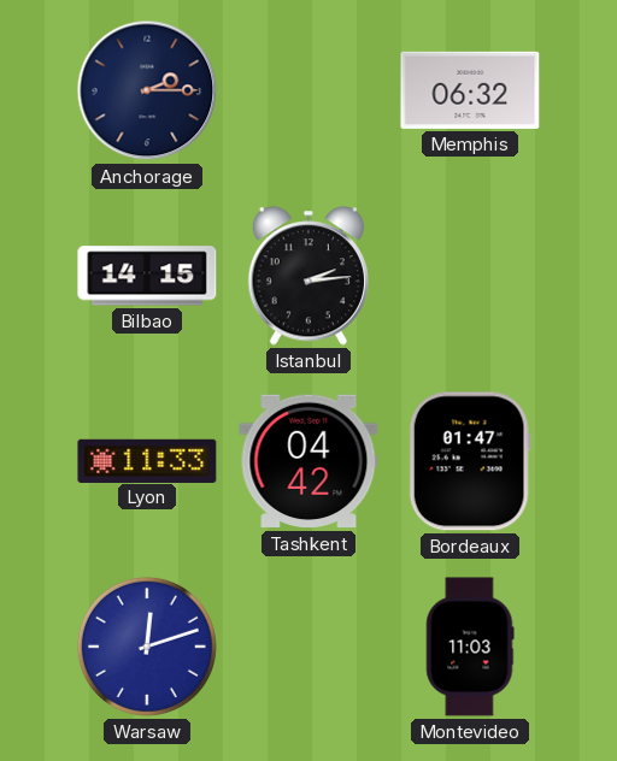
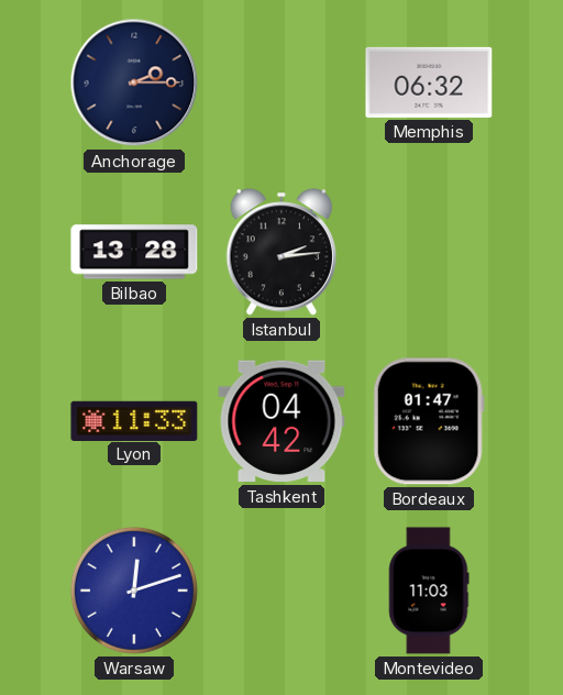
Bilbao: 14:15 -> 13:28
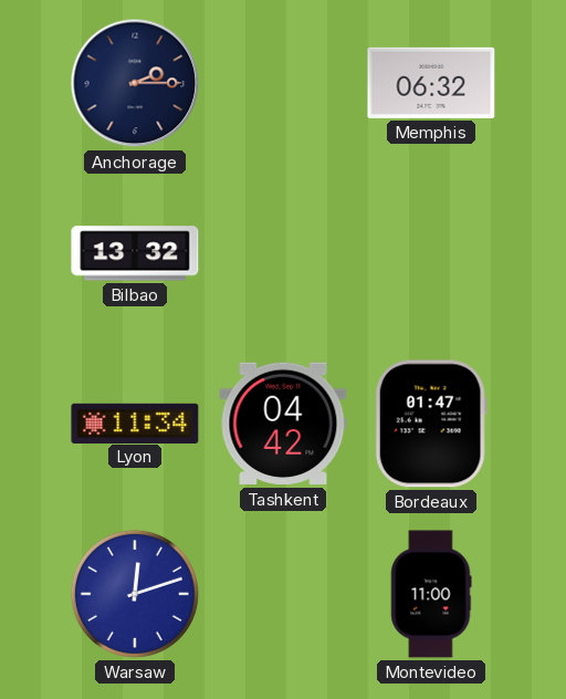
Bilbao: 13:28 -> 13:32
Istanbul: 2:14 -> none
Lyon: 11:33 -> 11:34
Montevideo: 11:03 -> 11:00
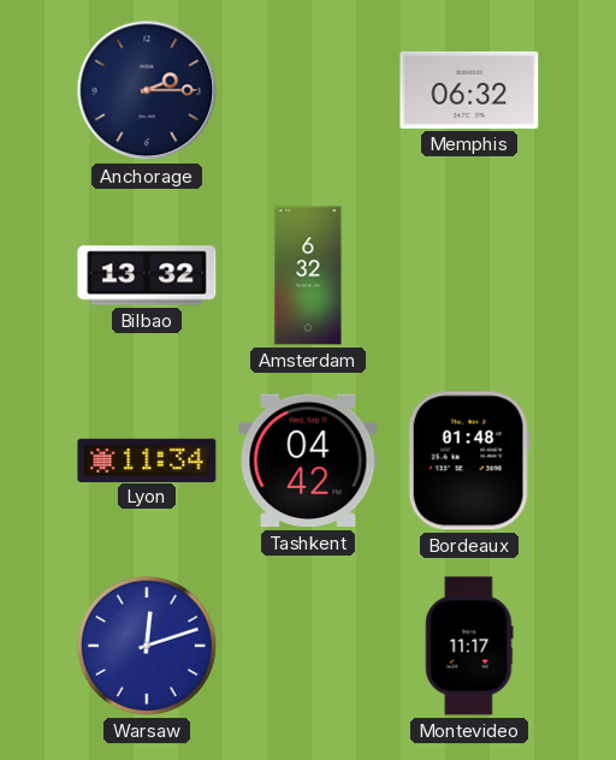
Amsterdam: none -> 6:32
Bordeaux: 01:47 -> 01:48
Montevideo: 11:00 -> 11:17
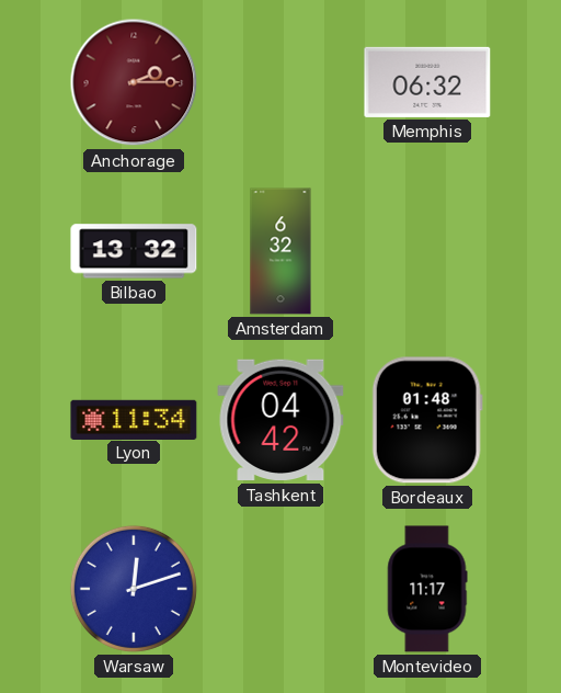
Anchorage dial: navy -> burgundy
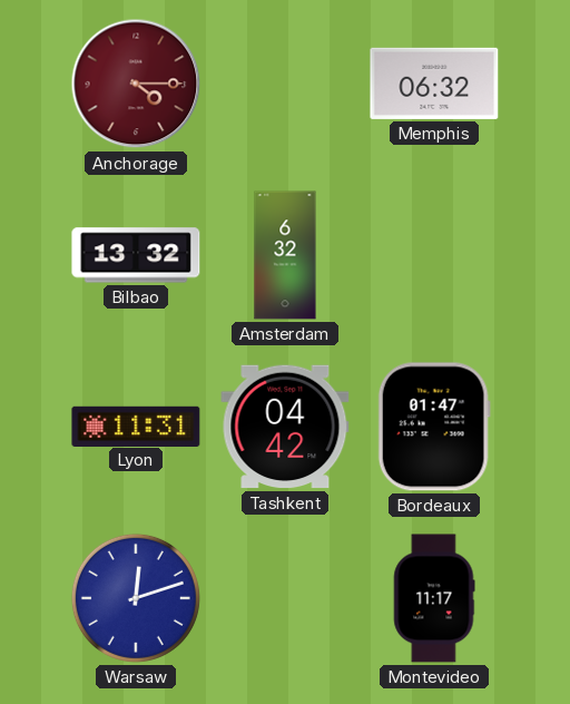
Anchorage: 2:15 -> 4:15
Lyon: 11:34 -> 11:31
Bordeaux: 01:48 -> 01:47
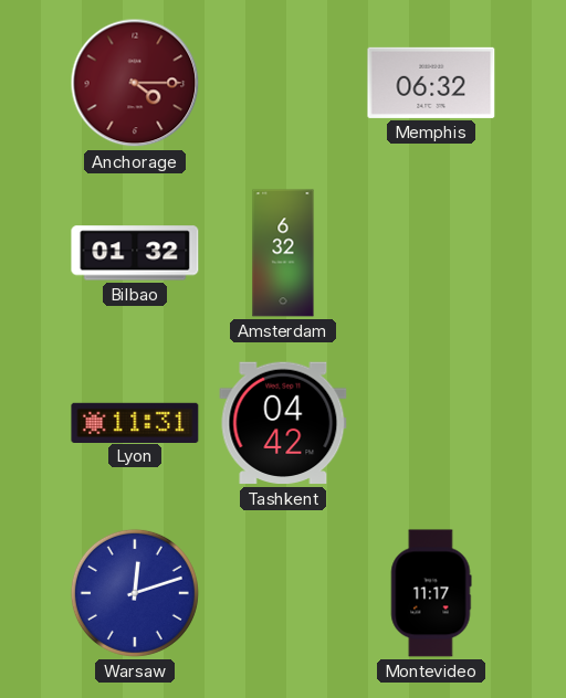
Bilbao: 13:32 -> 01:32
Bordeaux: 01:47 -> none
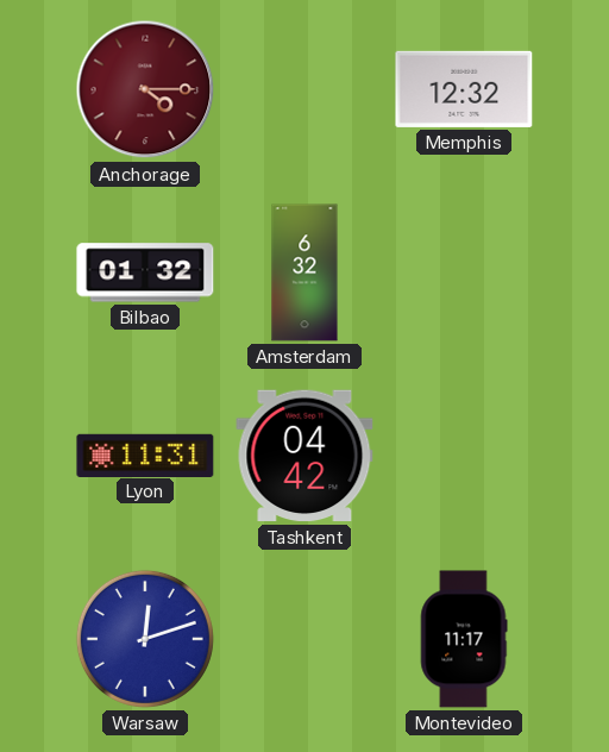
Memphis: 06:32 -> 12:32
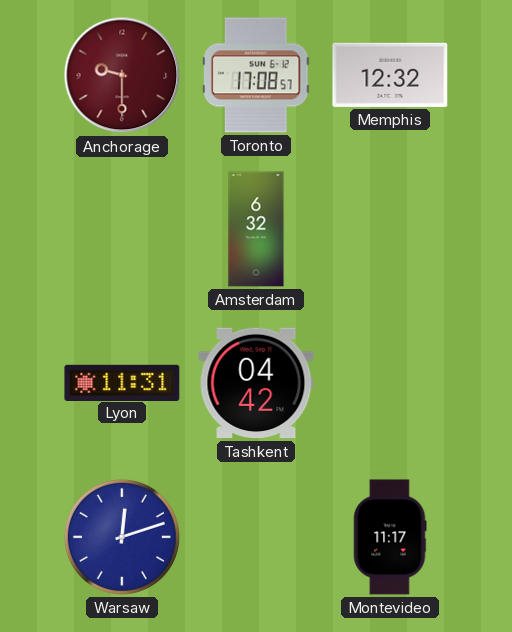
Anchorage: 4:15 -> 9:30
Toronto: none -> 17:08
Bilbao: 01:32 -> none
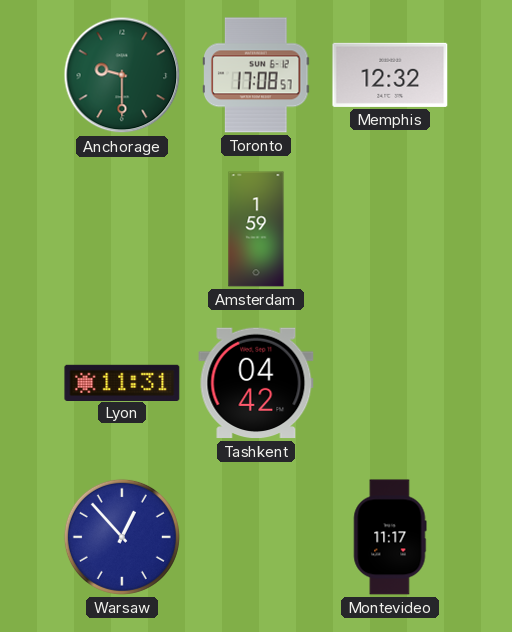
Anchorage dial: burgundy -> green
Amsterdam: 6:32 -> 1:59
Warsaw: 12:12 -> 12:53
